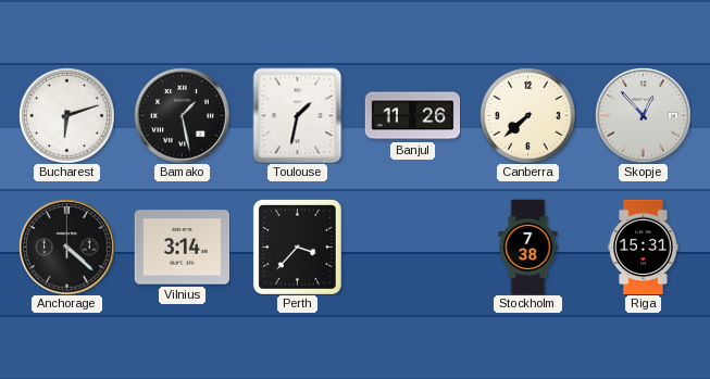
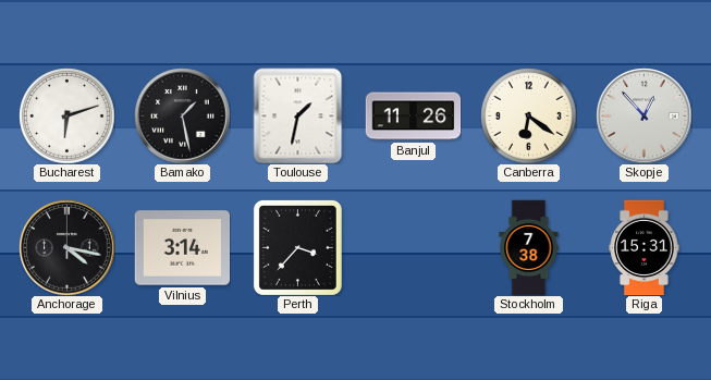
Canberra: 7:38 -> 6:21
Anchorage: 4:22 -> 4:17
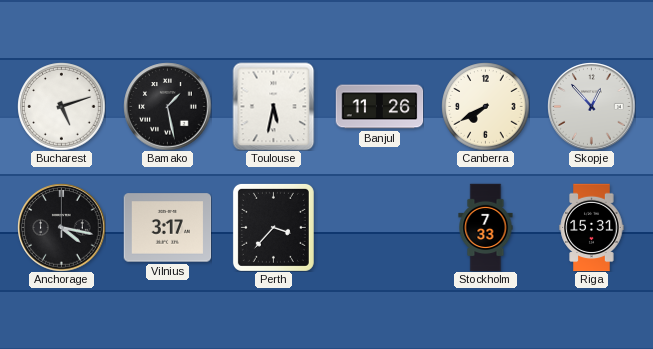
Bucharest: 6:12 -> 5:12
Toulouse: 1:32 -> 5:32
Canberra: 6:21 -> 7:40
Vilnius: 3:14 -> 3:17
Stockholm: 7:38 -> 7:33
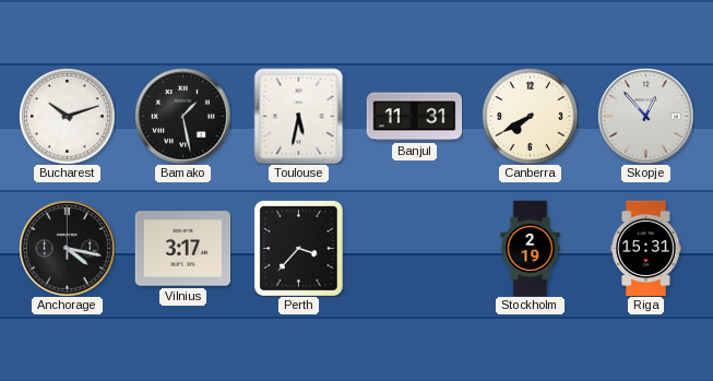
Bucharest: 5:12 -> 10:12
Banjul: 11:26 -> 11:31
Stockholm: 7:33 -> 2:19
